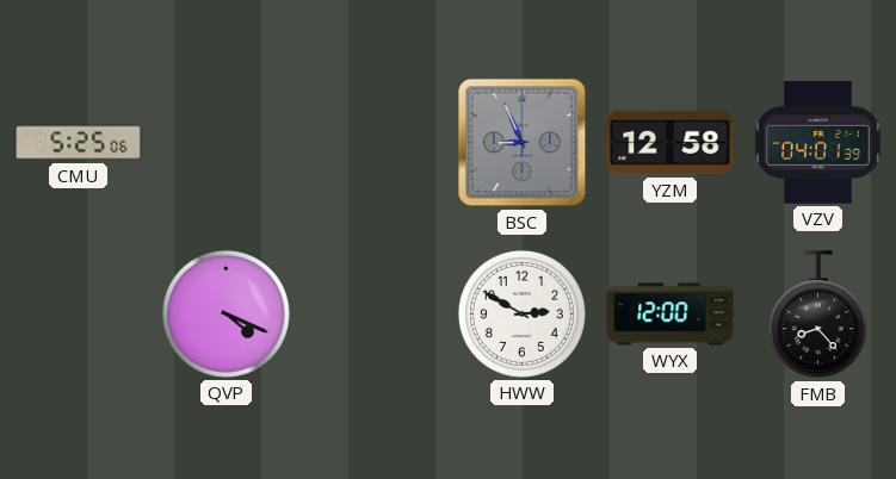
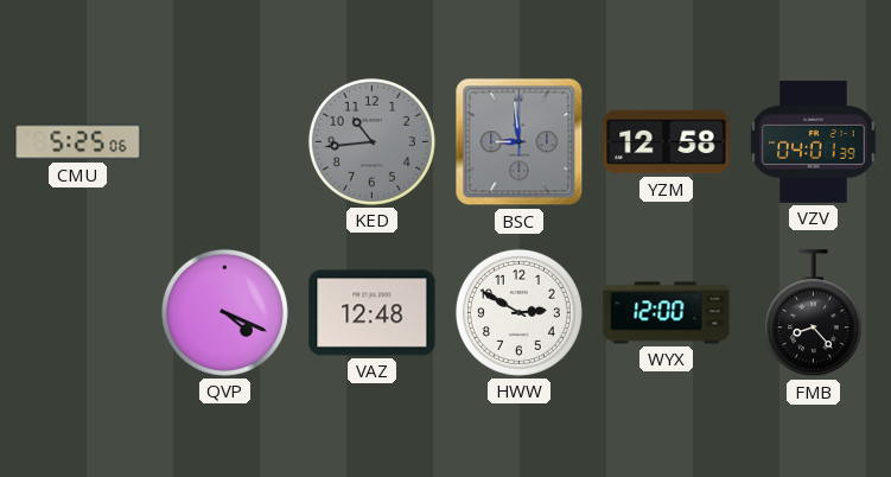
KED: none -> 10:44
BSC: 8:56 -> 8:59
VAZ: none -> 12:48
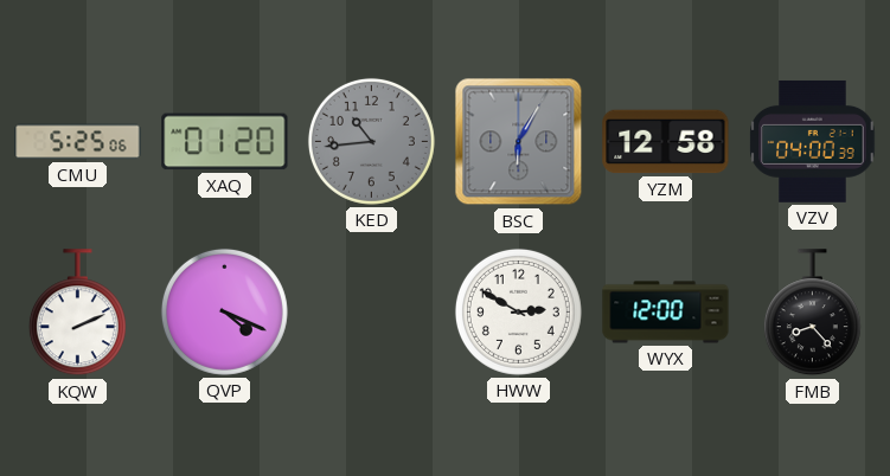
XAQ: none -> 01:20
BSC: 8:59 -> 6:05
VZV: 04:01 -> 04:00
KQW: none -> 2:11
VAZ: 12:48 -> none
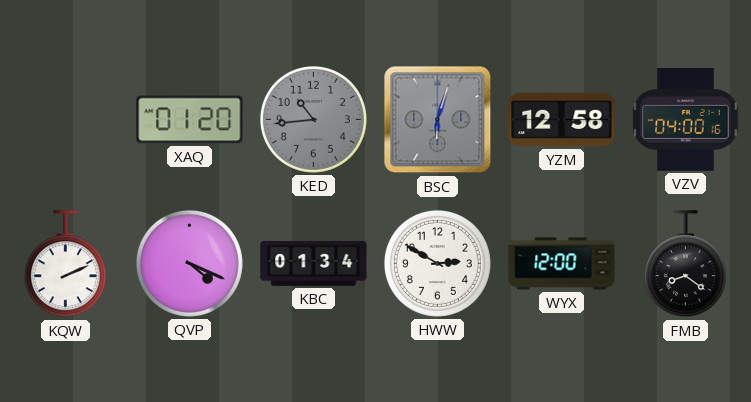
CMU: 5:25 -> none
BSC: 6:05 -> 6:03
VZV: 04:00:39 -> 04:00:16
KBC: none -> 01:34
FMB: 8:23 -> 8:21
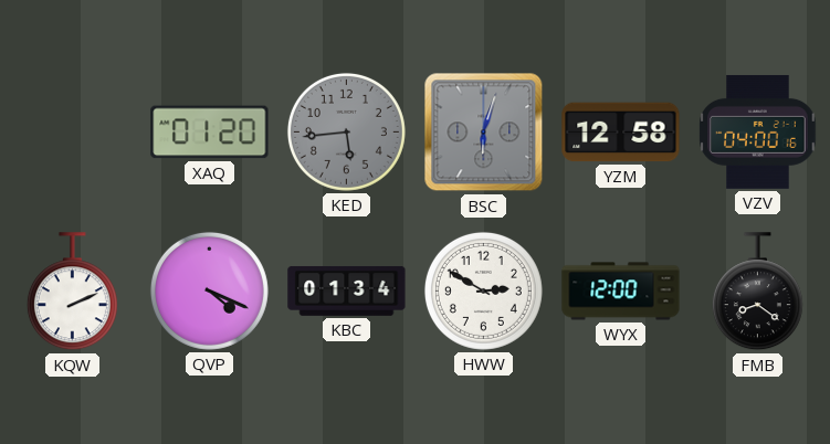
KED: 10:44 -> 5:44
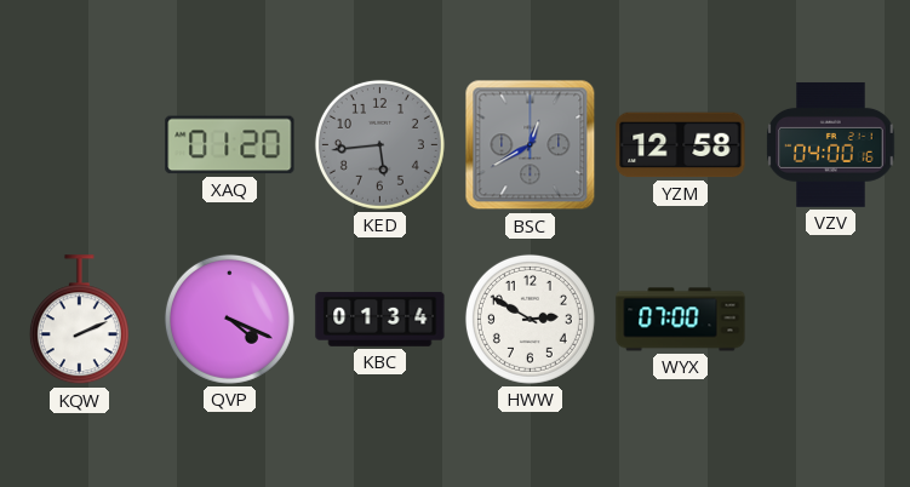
BSC: 6:03 -> 12:40
WYX: 12:00 -> 07:00
FMB: 8:21 -> none
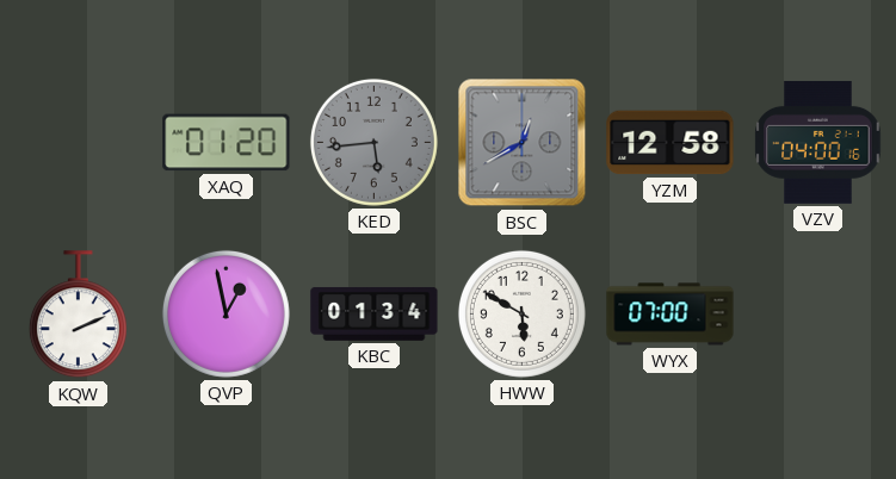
QVP: 4:19 -> 12:58
HWW: 2:50 -> 5:50
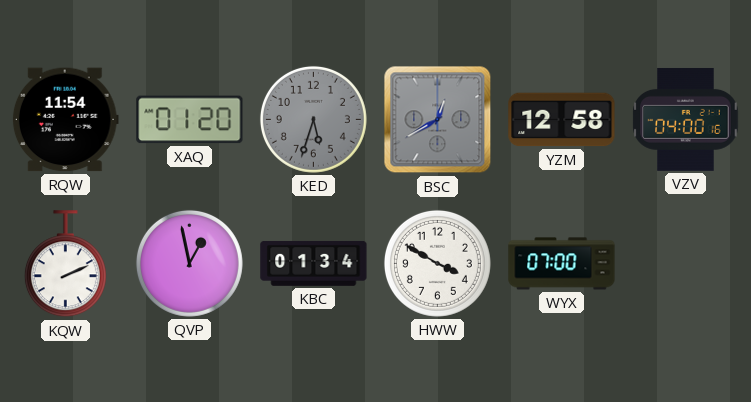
RQW: none -> 11:54
KED: 5:44 -> 5:33
HWW: 5:50 -> 3:50
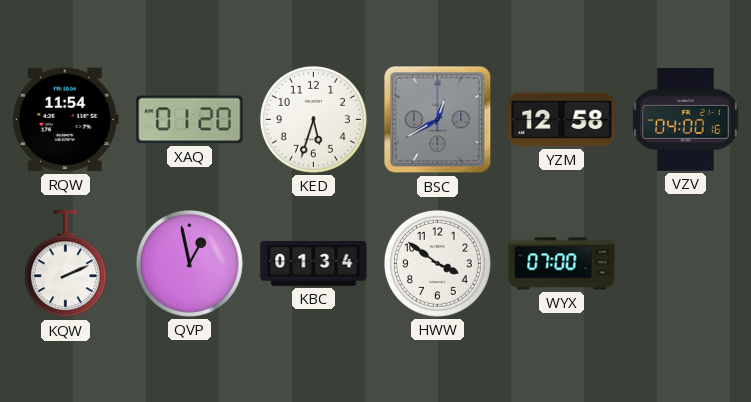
KED dial: grey -> white
HWW: 3:50 -> 3:51
